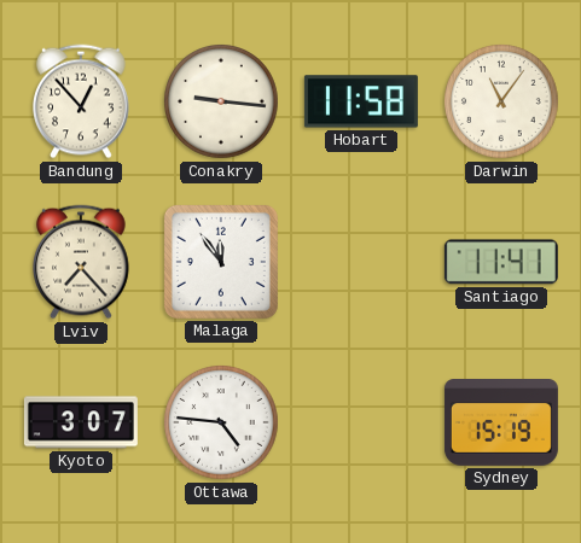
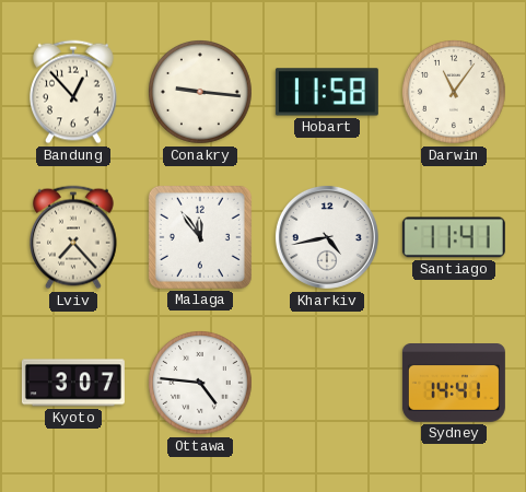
Kharkiv: none -> 4:43
Sydney: 15:19 -> 14:41
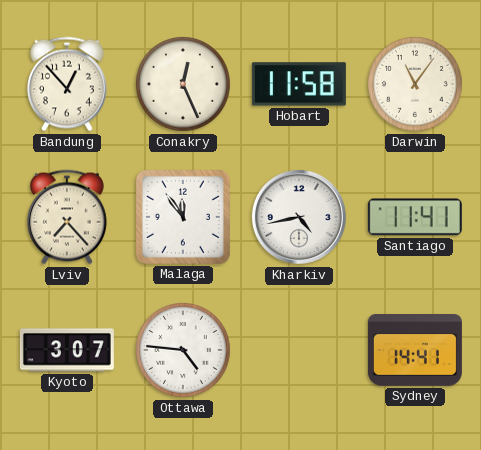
Conakry: 9:16 -> 12:26
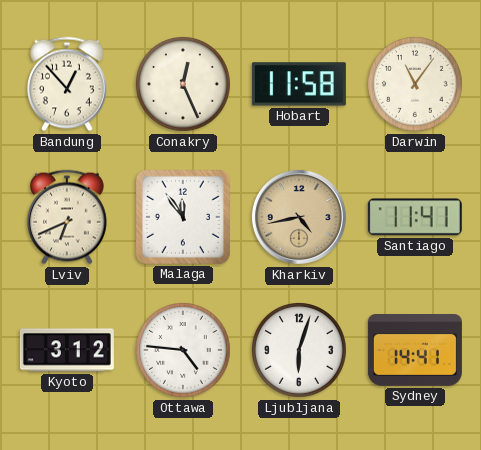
Lviv: 7:23 -> 6:41
Kharkiv dial: white -> champagne
Kyoto: 3:07 -> 3:12
Ljubljana: none -> 6:03
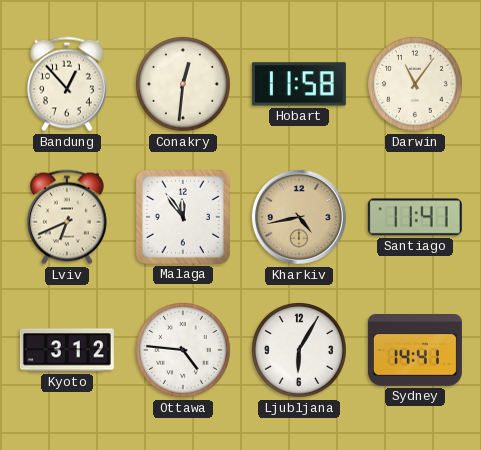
Conakry: 12:26 -> 12:31
Ljubljana: 6:03 -> 6:05
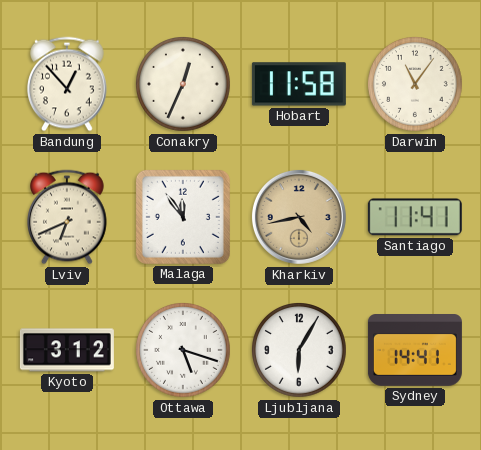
Conakry: 12:31 -> 12:34
Ottawa: 4:46 -> 5:18
